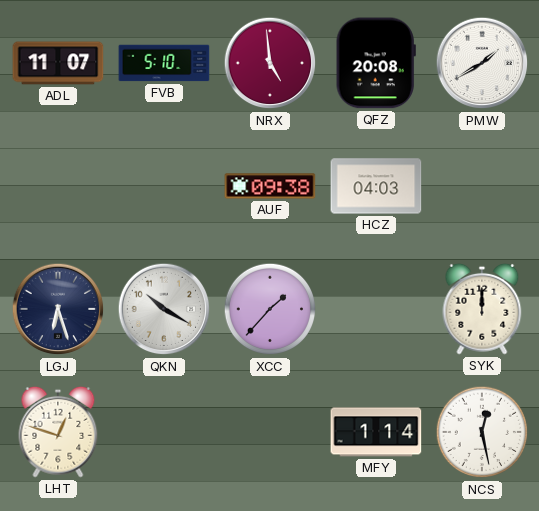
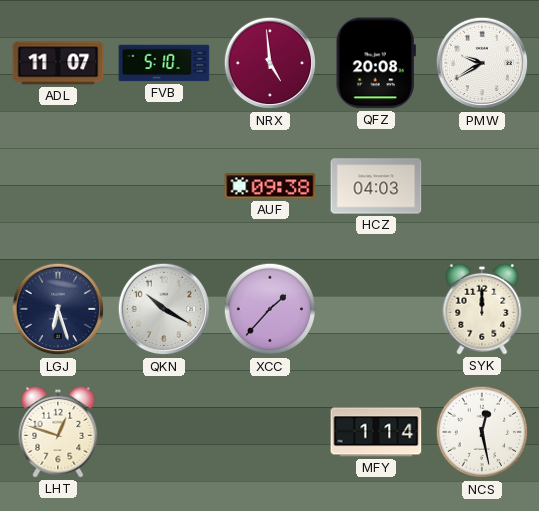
PMW: 1:40 -> 9:40
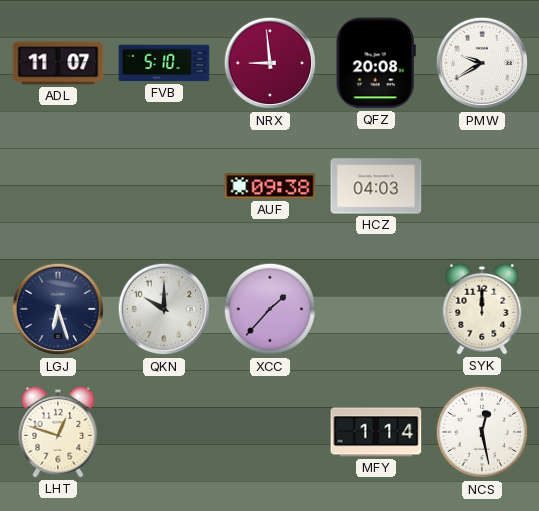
NRX: 4:59 -> 8:59
QKN: 10:20 -> 10:00
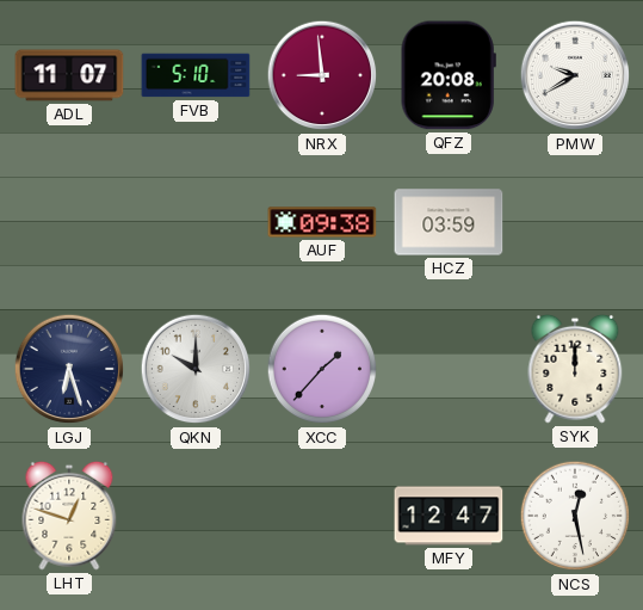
HCZ: 04:03 -> 03:59
MFY: 1:14 -> 12:47
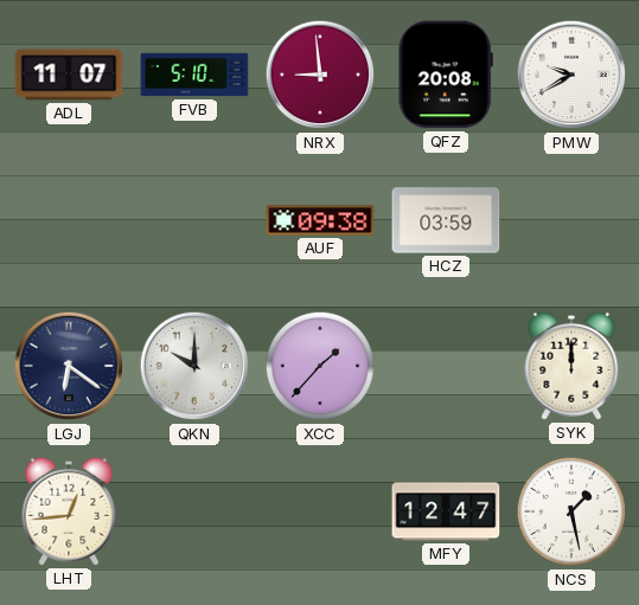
LGJ: 6:27 -> 6:21
LHT: 12:48 -> 12:44
NCS: 12:28 -> 1:28
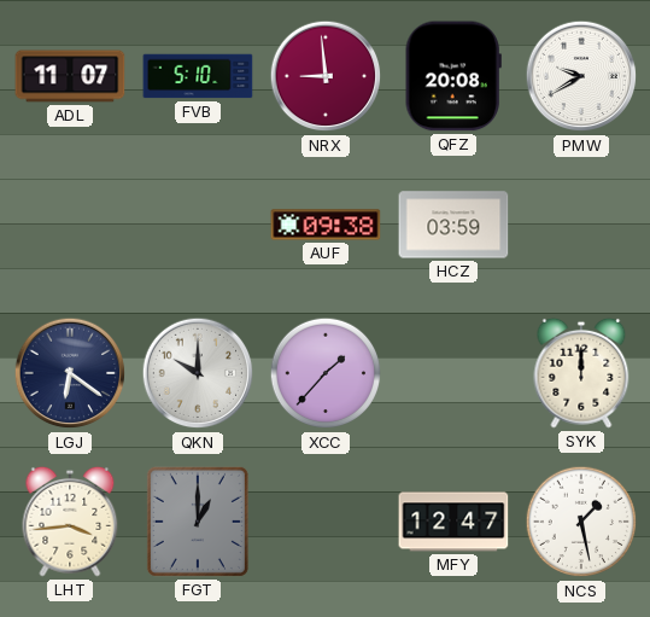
LHT: 12:44 -> 3:44
FGT: none -> 1:00
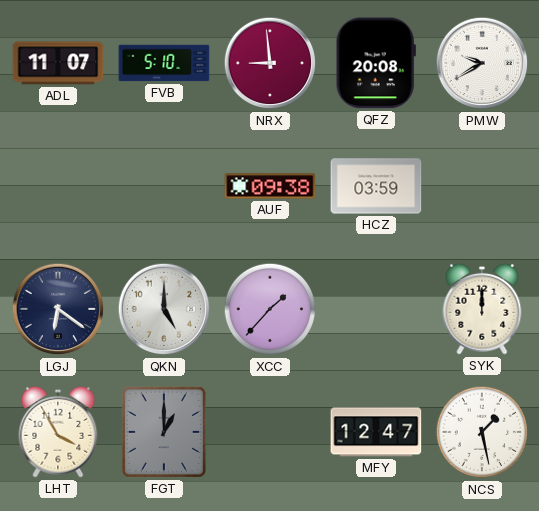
QKN: 10:00 -> 5:00
LHT: 3:44 -> 3:55
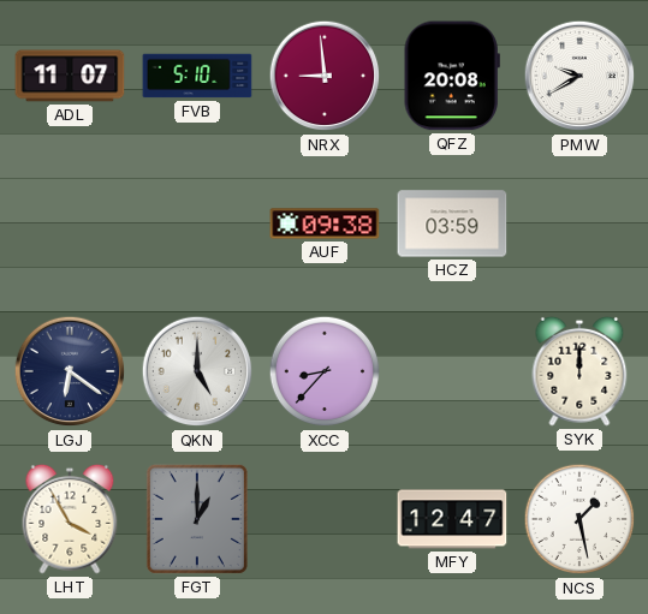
XCC: 1:37 -> 8:37
